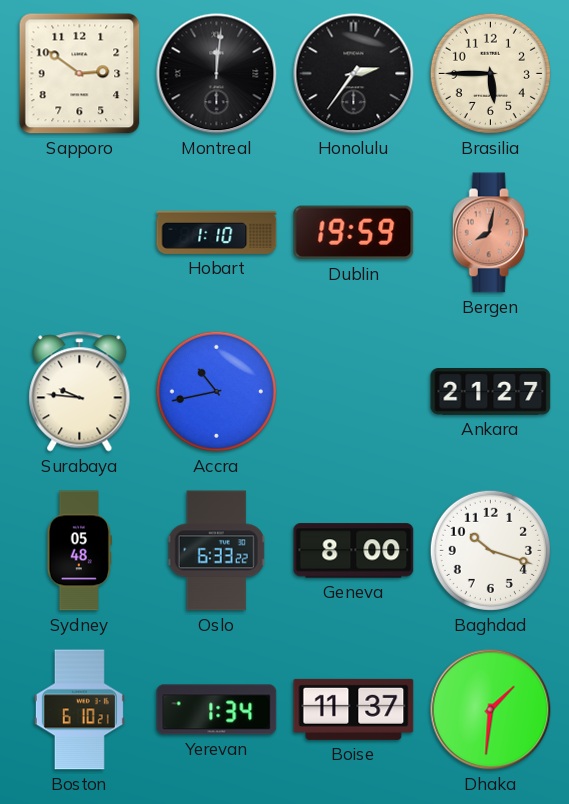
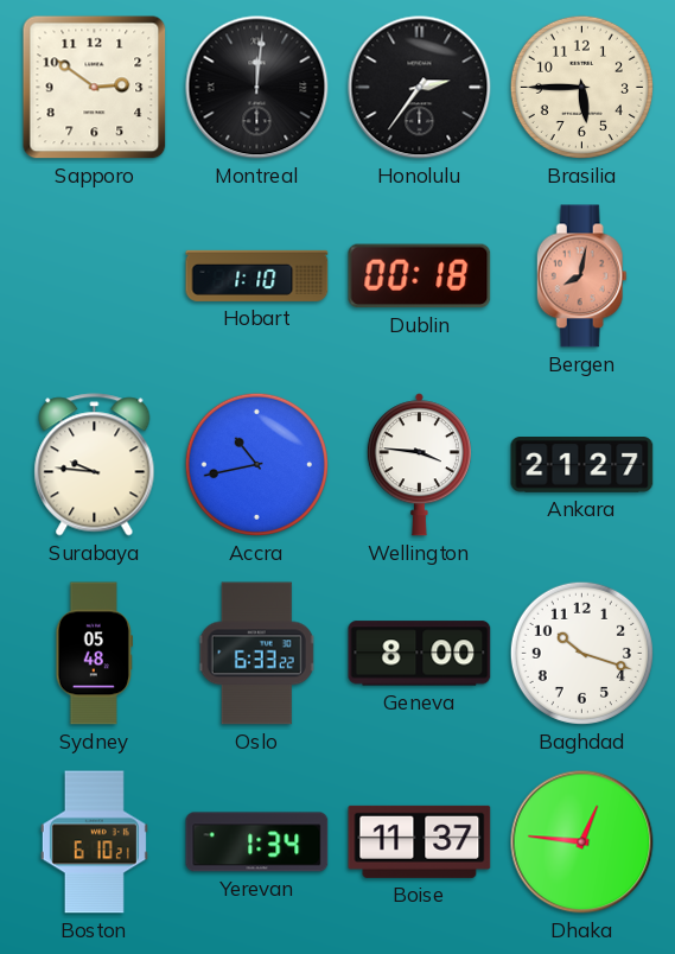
Dublin: 19:59 -> 00:18
Wellington: none -> 3:46
Dhaka: 1:31 -> 12:46
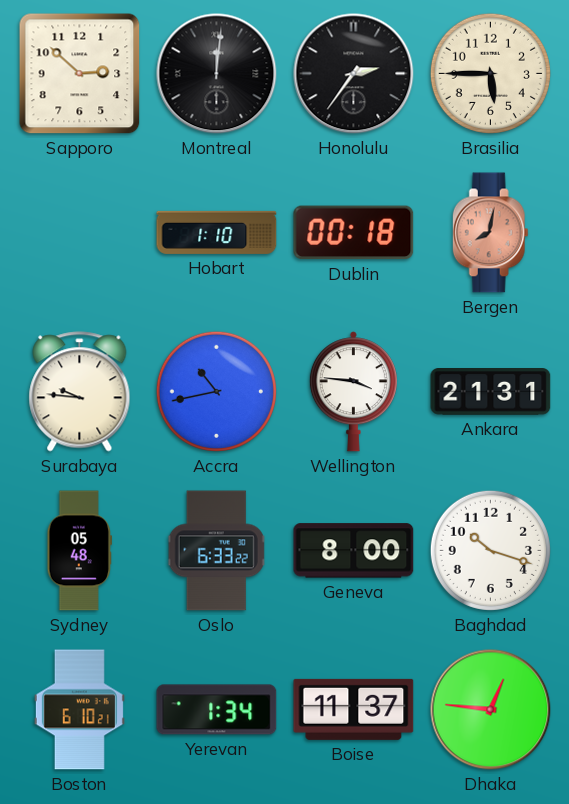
Sapporo: 2:51 -> 2:52
Ankara: 21:27 -> 21:31
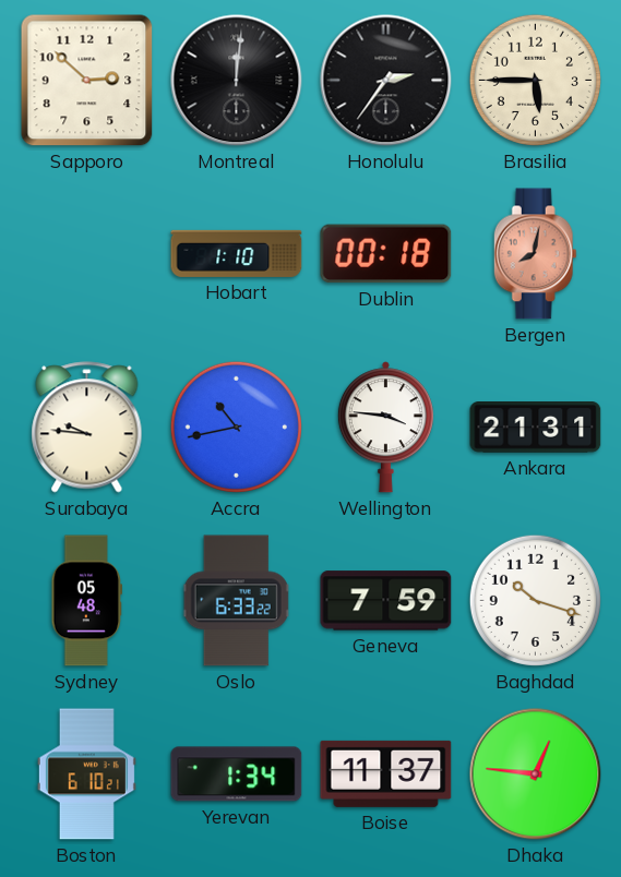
Geneva: 8:00 -> 7:59
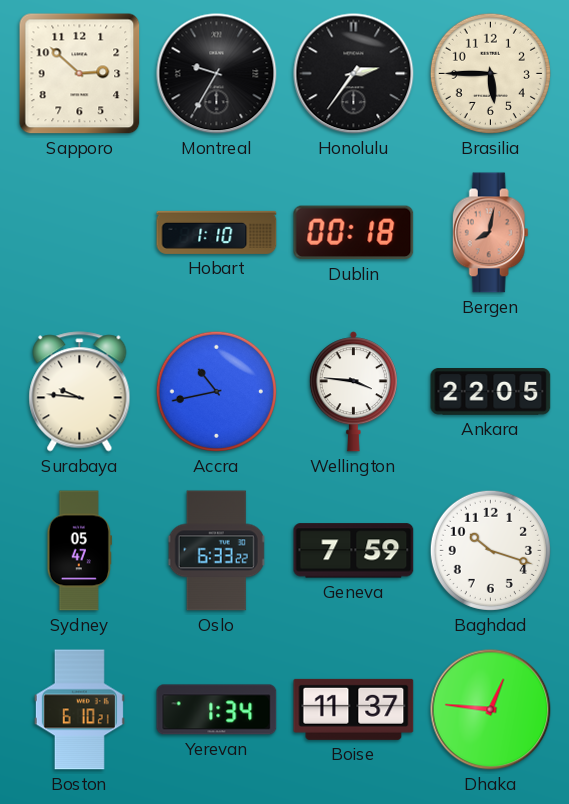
Montreal: 12:01 -> 9:35
Ankara: 21:31 -> 22:05
Sydney: 05:48 -> 05:47
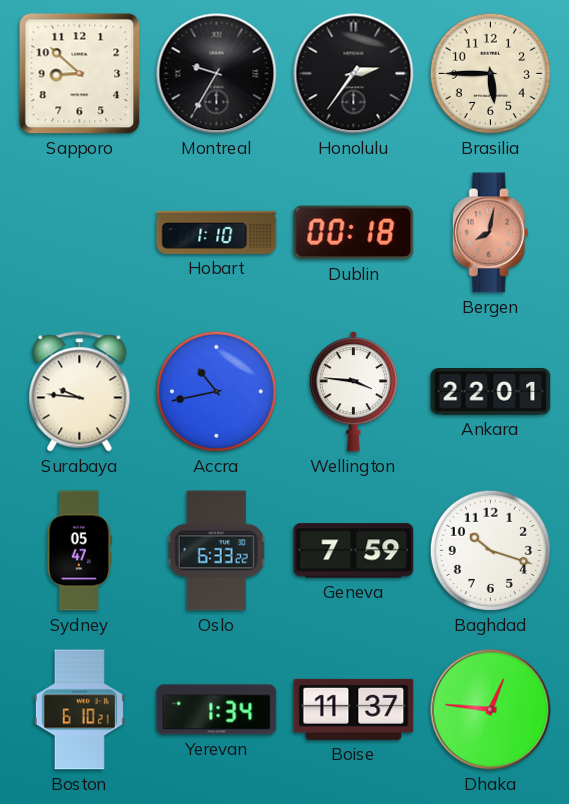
Sapporo: 2:52 -> 8:52
Ankara: 22:05 -> 22:01
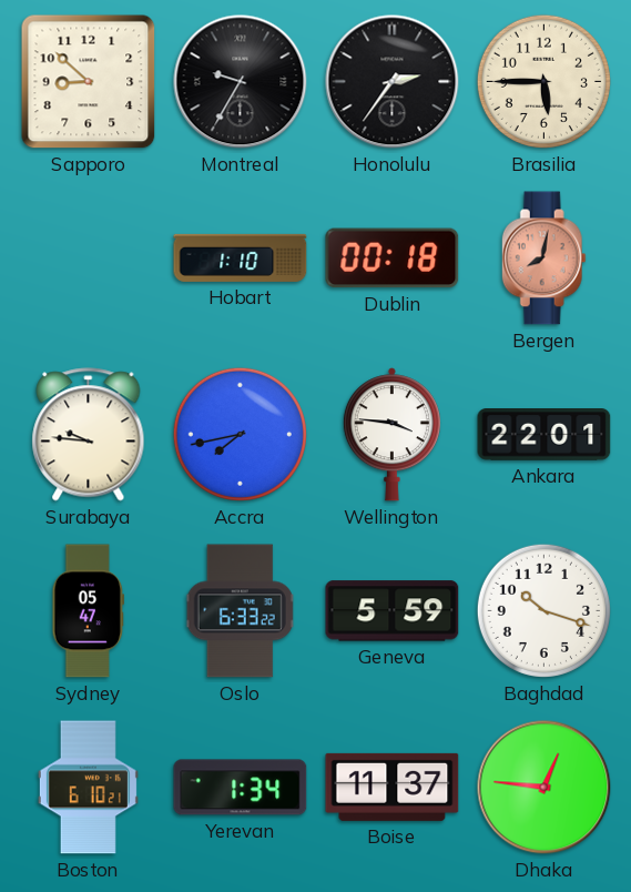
Accra: 10:43 -> 7:43
Geneva: 7:59 -> 5:59
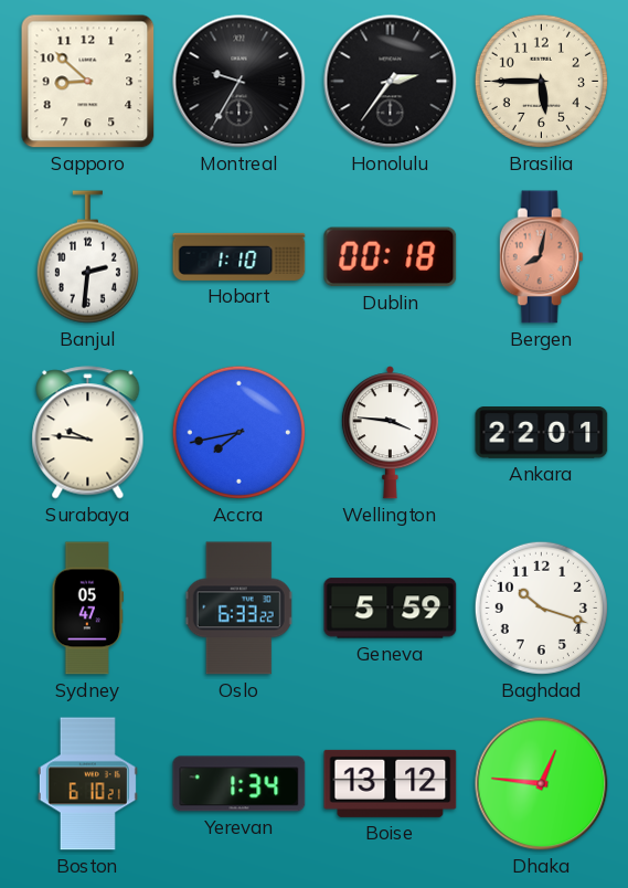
Banjul: none -> 2:31
Boise: 11:37 -> 13:12
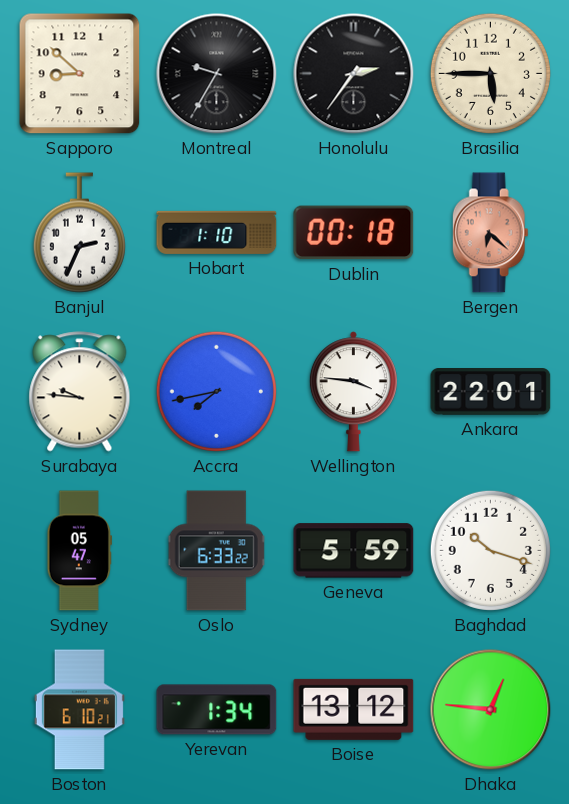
Banjul: 2:31 -> 2:34
Bergen: 8:02 -> 6:22
